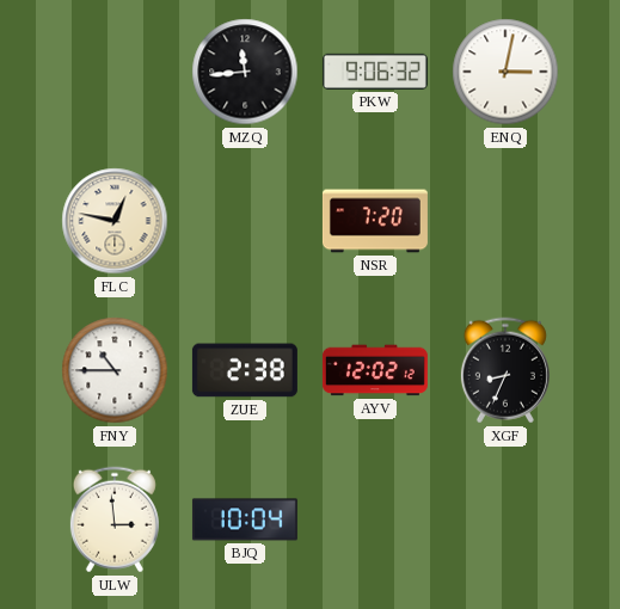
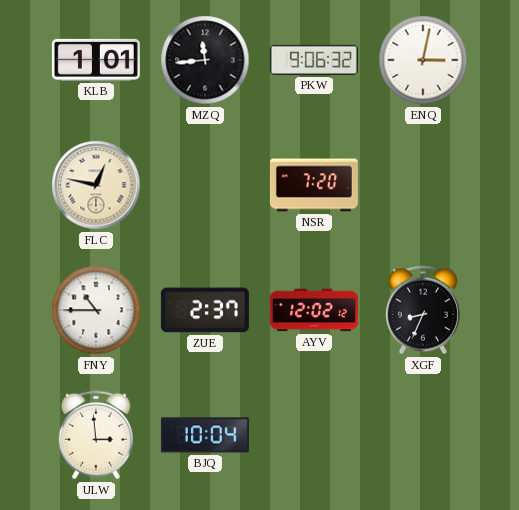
KLB: none -> 1:01
ZUE: 2:38 -> 2:37
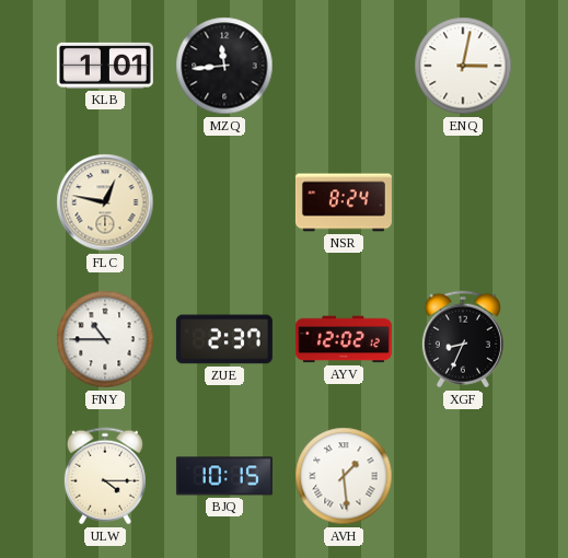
PKW: 9:06 -> none
NSR: 7:20 -> 8:24
ULW: 2:59 -> 4:15
BJQ: 10:04 -> 10:15
AVH: none -> 1:29
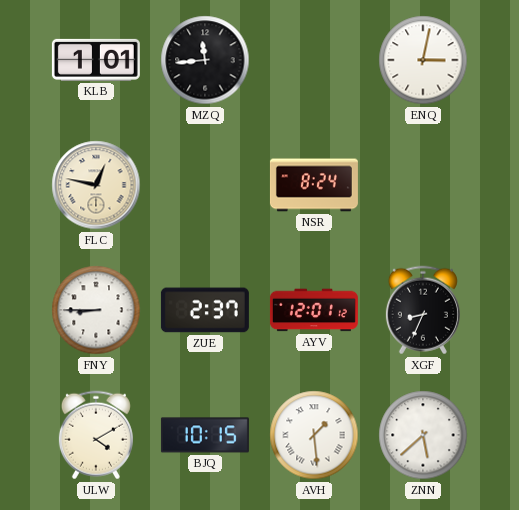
FNY: 10:45 -> 8:45
AYV: 12:02 -> 12:01
ULW: 4:15 -> 4:10
ZNN: none -> 5:38
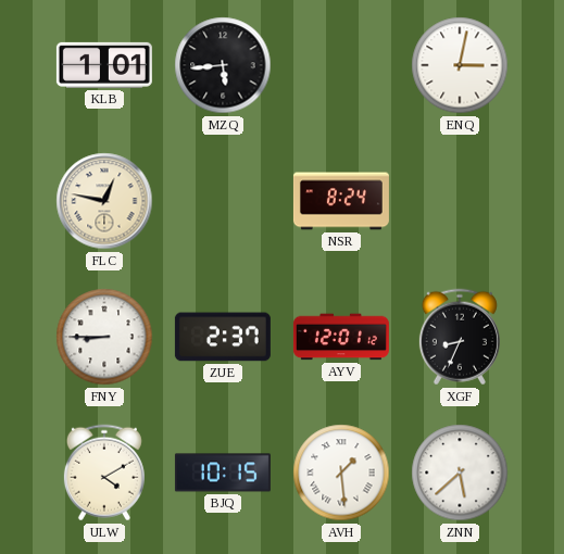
MZQ: 11:44 -> 5:44
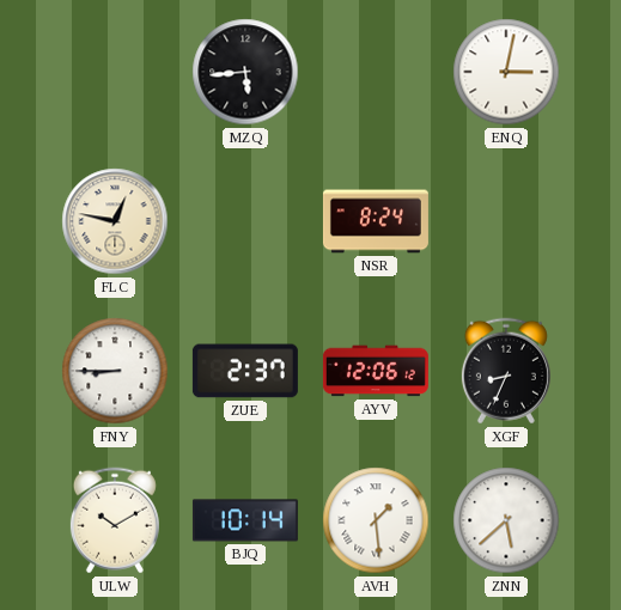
KLB: 1:01 -> none
AYV: 12:01 -> 12:06
ULW: 4:10 -> 10:10
BJQ: 10:15 -> 10:14
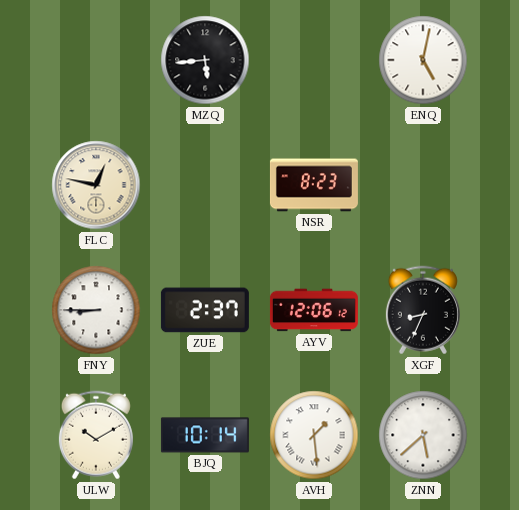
ENQ: 3:02 -> 5:02
NSR: 8:24 -> 8:23
